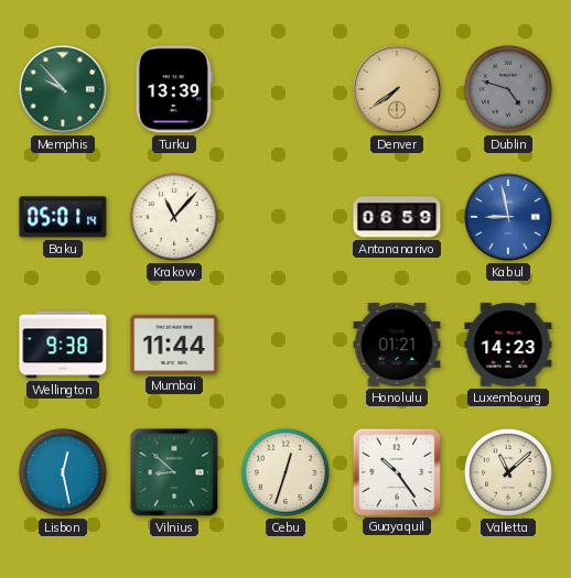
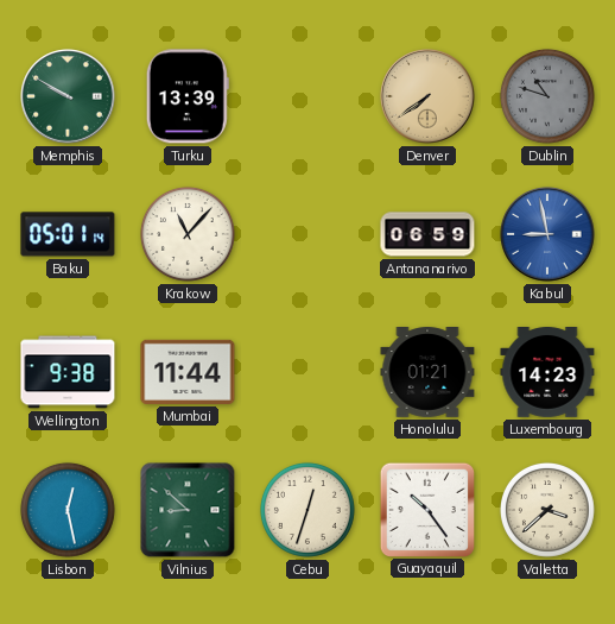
Memphis: 9:53 -> 9:50
Dublin: 4:48 -> 10:48
Valletta: 11:08 -> 3:38
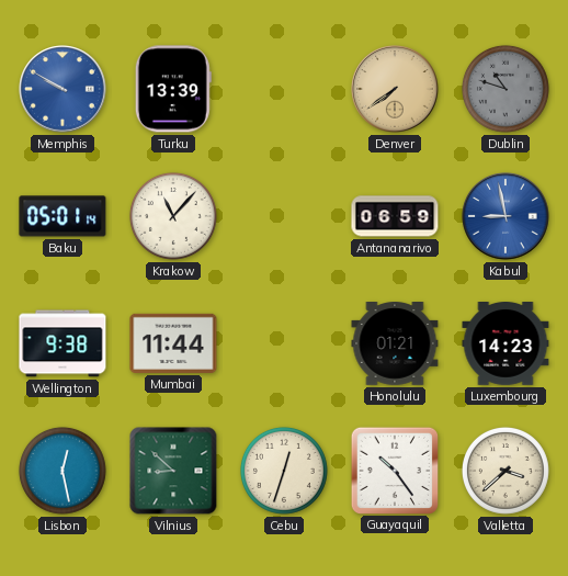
Memphis dial: green -> blue
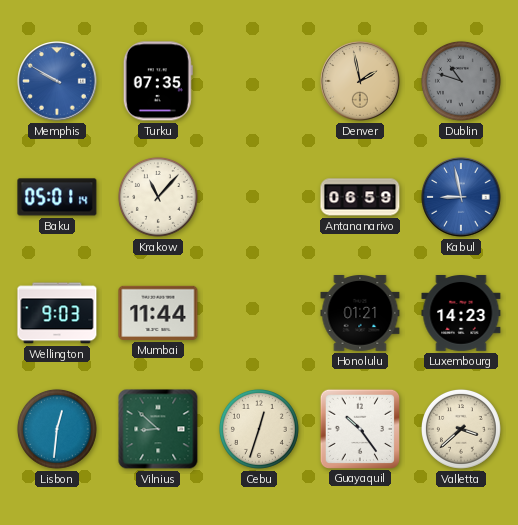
Turku: 13:39 -> 07:35
Denver: 7:39 -> 1:58
Wellington: 9:38 -> 9:03
Lisbon: 12:28 -> 12:31
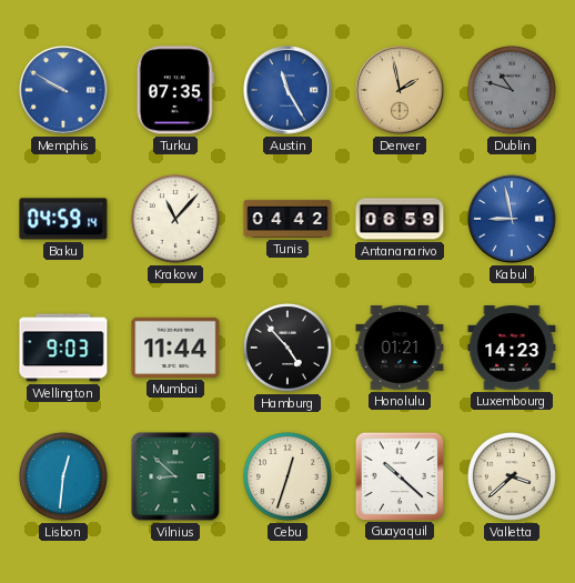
Austin: none -> 11:25
Baku: 05:01 -> 04:59
Tunis: none -> 04:42
Hamburg: none -> 4:53
Guayaquil: 10:24 -> 10:22
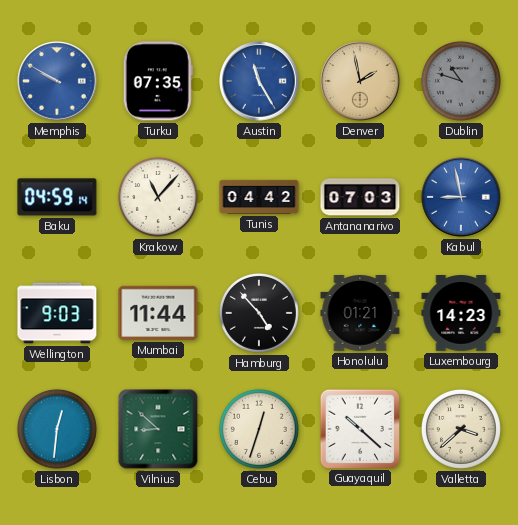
Antananarivo: 06:59 -> 07:03
